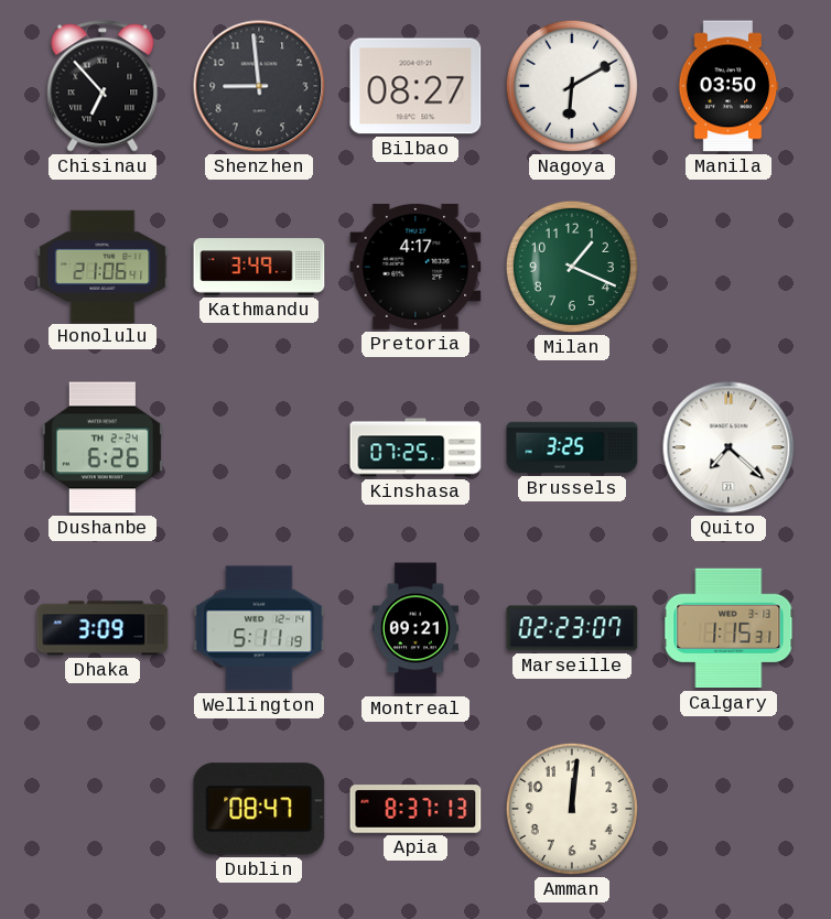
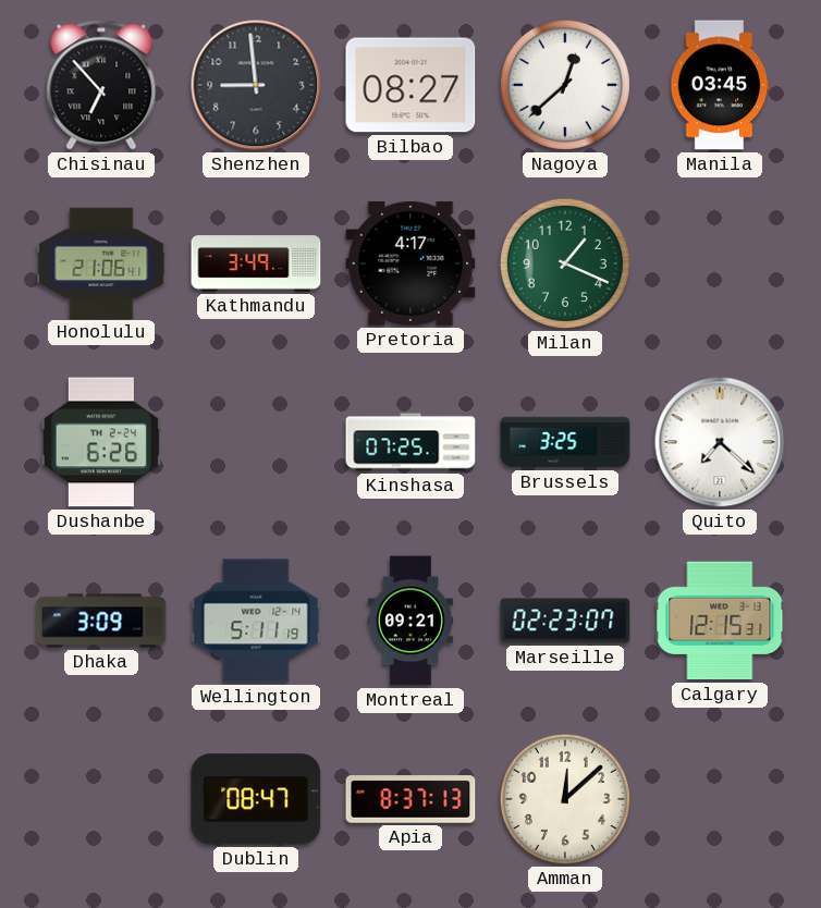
Nagoya: 6:10 -> 12:38
Manila: 03:50 -> 03:45
Calgary: 1:15 -> 12:15
Amman: 12:01 -> 12:08
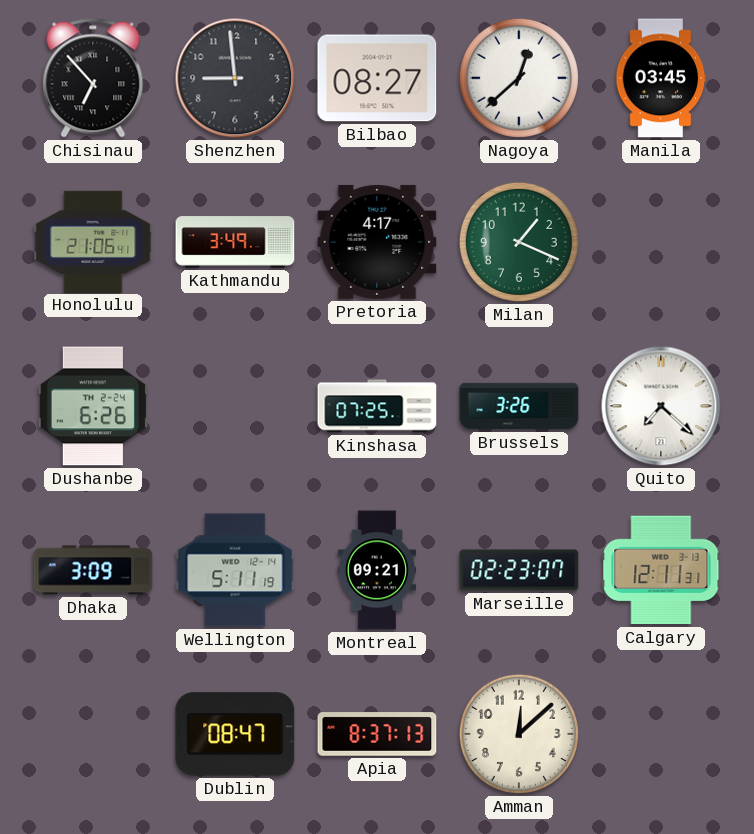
Brussels: 3:25 -> 3:26
Calgary: 12:15 -> 12:11
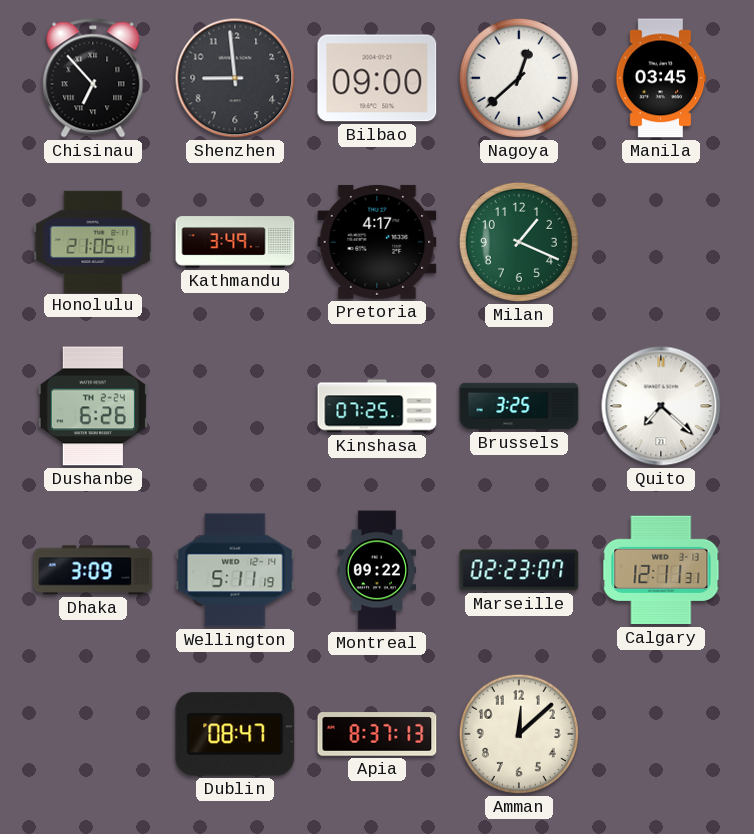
Bilbao: 08:27 -> 09:00
Brussels: 3:26 -> 3:25
Montreal: 09:21 -> 09:22
